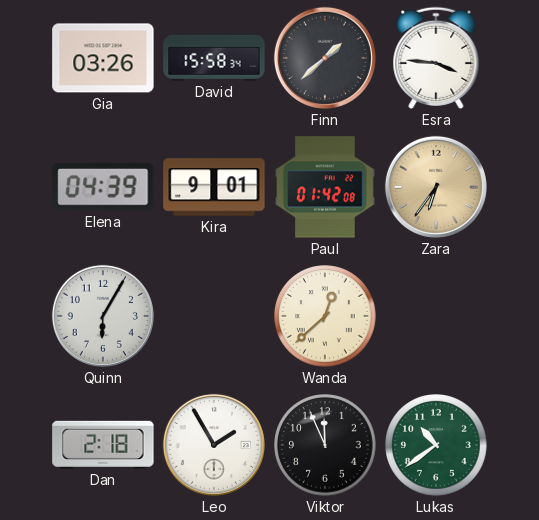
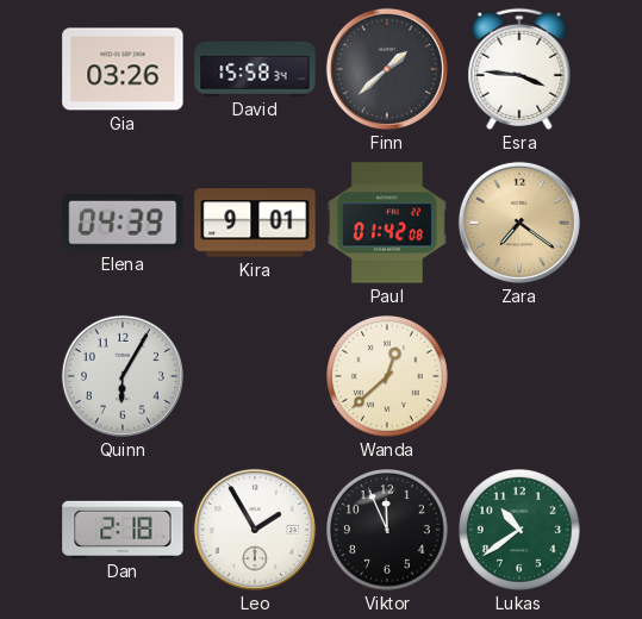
Zara: 6:36 -> 7:21
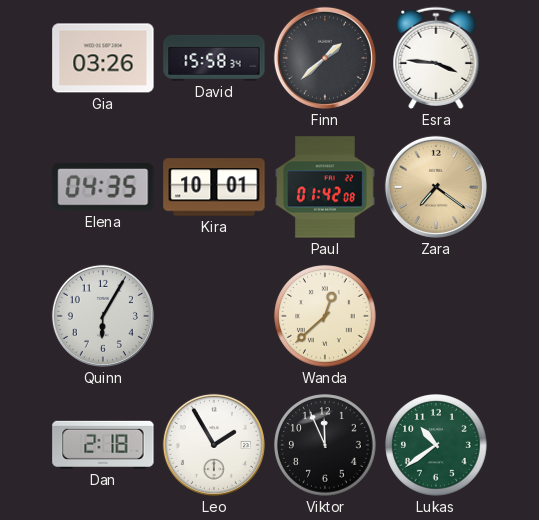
Elena: 04:39 -> 04:35
Kira: 9:01 -> 10:01
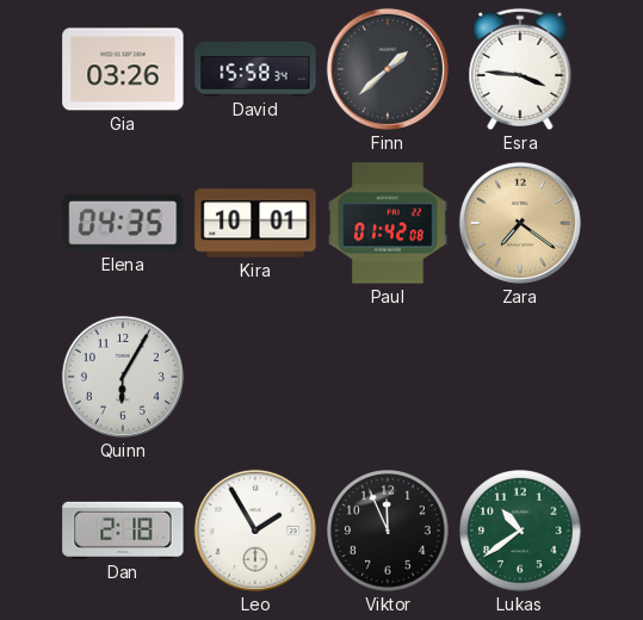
Wanda: 12:38 -> none
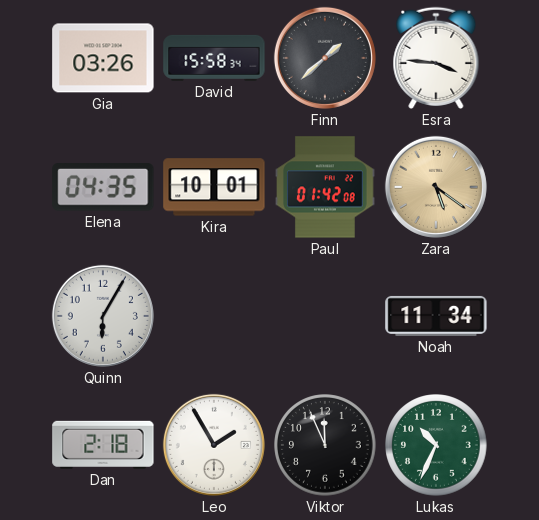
Zara: 7:21 -> 5:21
Noah: none -> 11:34
Lukas: 10:39 -> 10:34
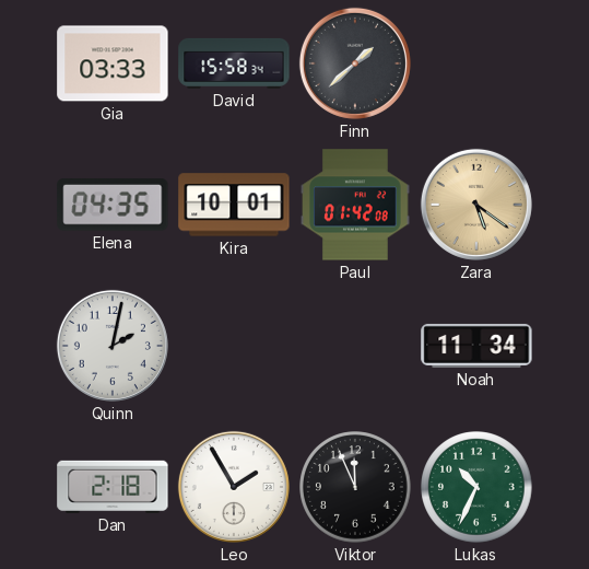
Gia: 03:26 -> 03:33
Esra: 3:46 -> none
Quinn: 6:05 -> 2:02
